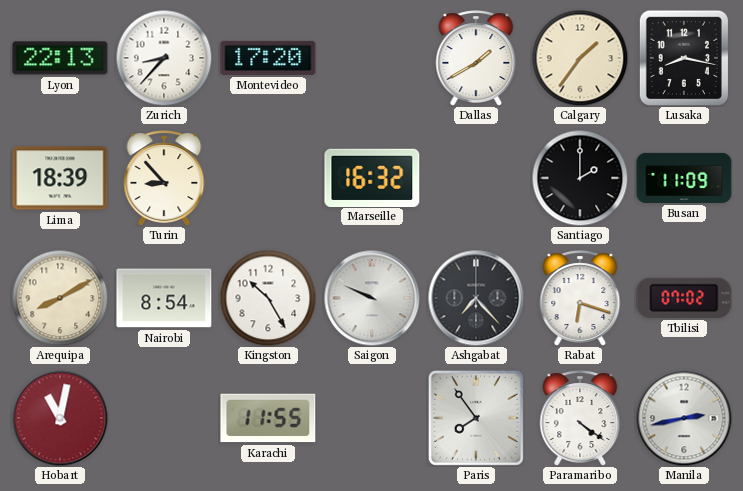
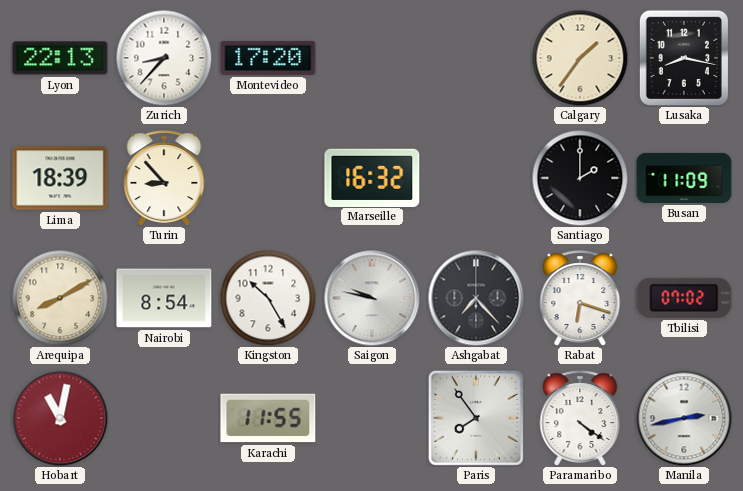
Dallas: 1:40 -> none
Saigon: 9:49 -> 9:47
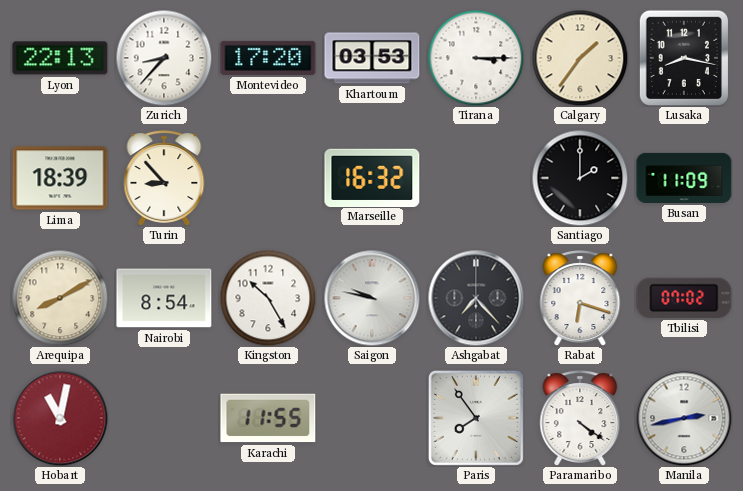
Khartoum: none -> 03:53
Tirana: none -> 3:15
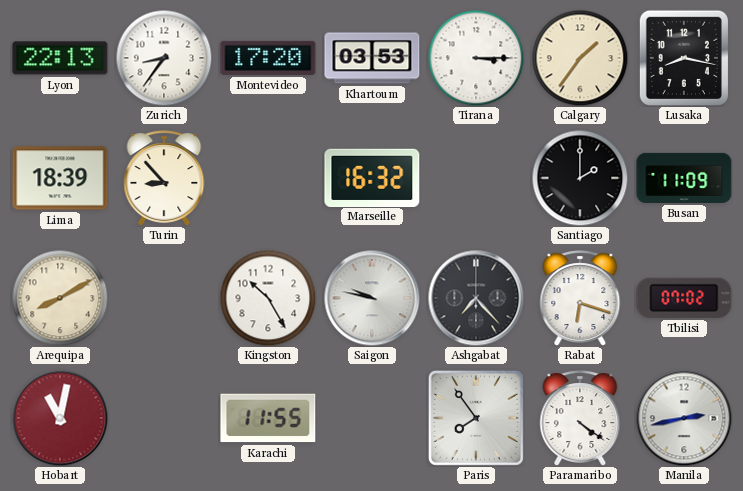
Zurich: 8:37 -> 8:36
Nairobi: 8:54 -> none
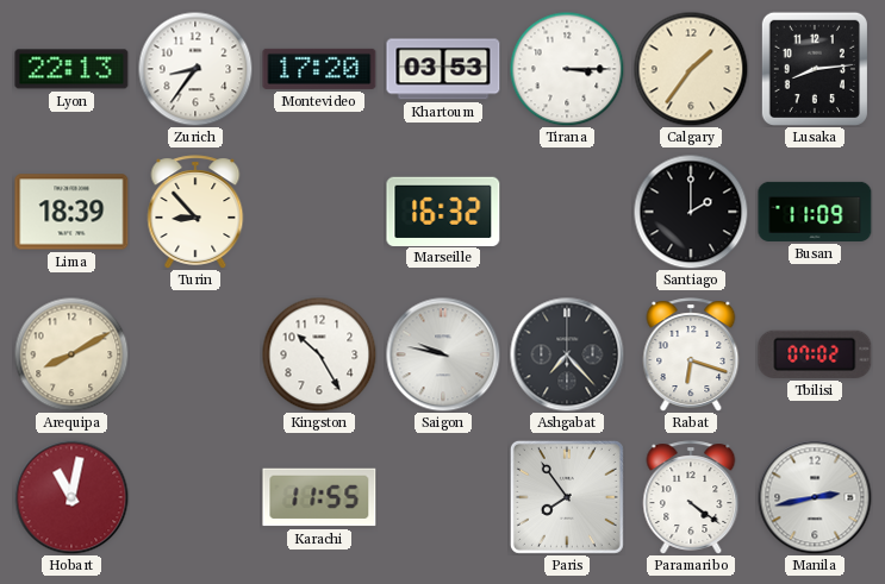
Lusaka: 8:17 -> 8:14
